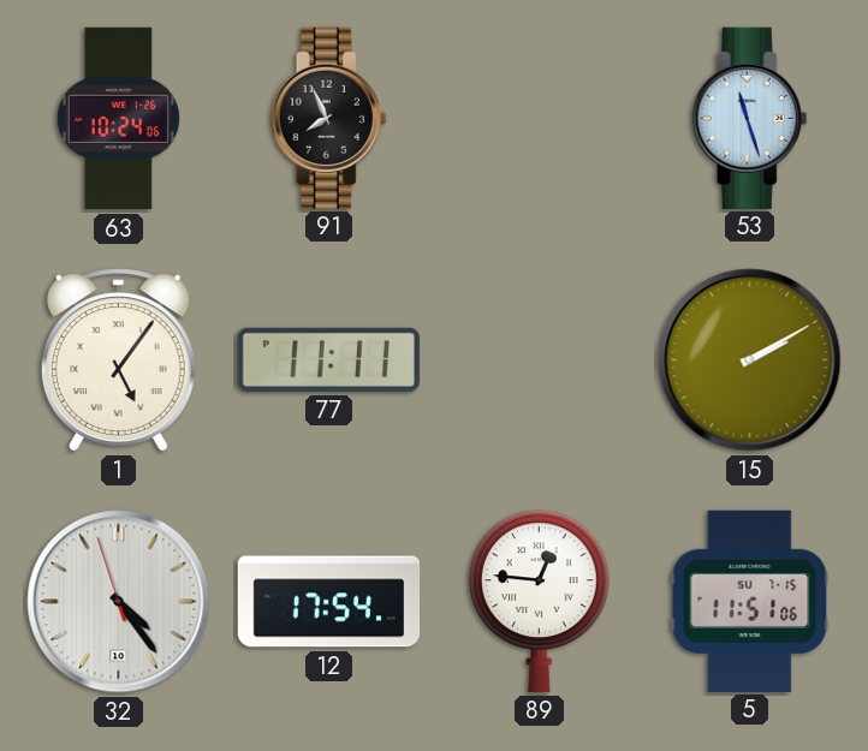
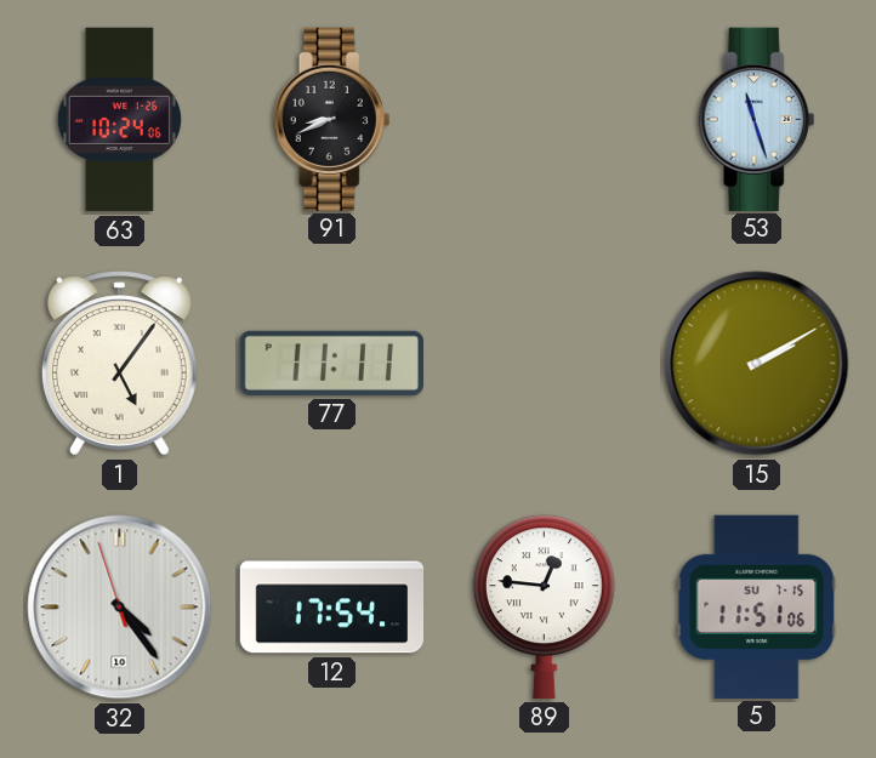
91: 7:56 -> 8:41
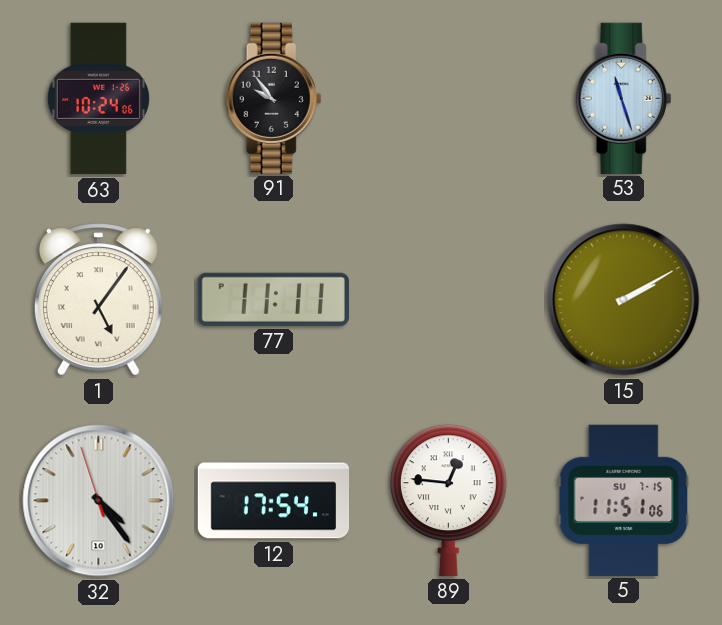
91: 8:41 -> 9:54
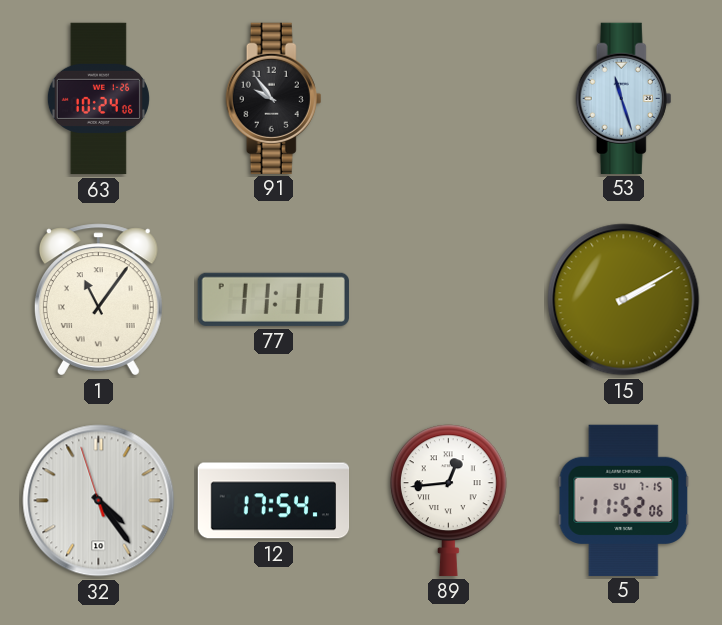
1: 5:06 -> 11:06
89: 12:46 -> 12:44
5: 11:51 -> 11:52
